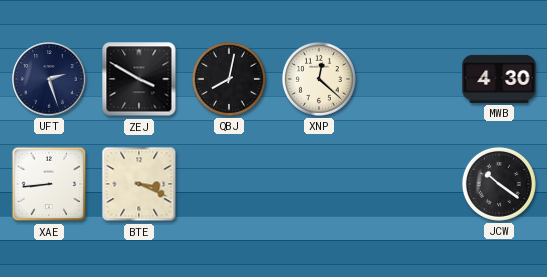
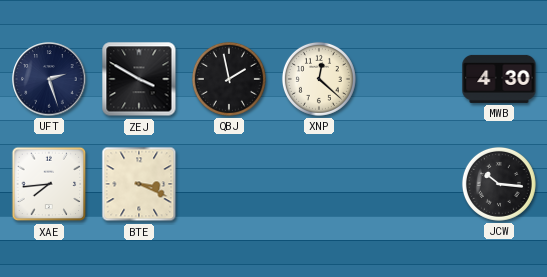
QBJ: 8:02 -> 1:58
XAE: 8:44 -> 7:44
JCW: 10:21 -> 10:16
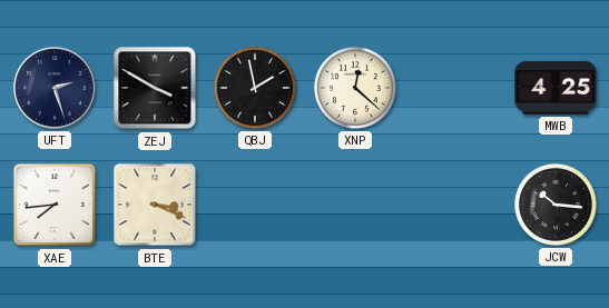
MWB: 4:30 -> 4:25
